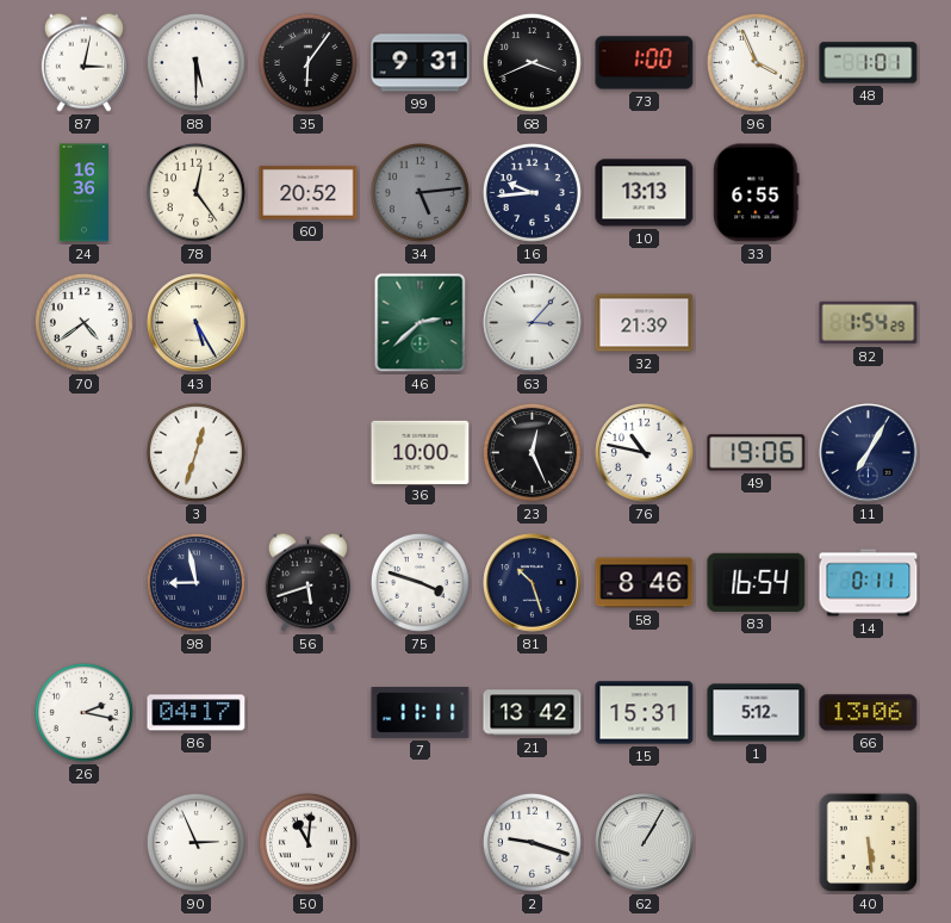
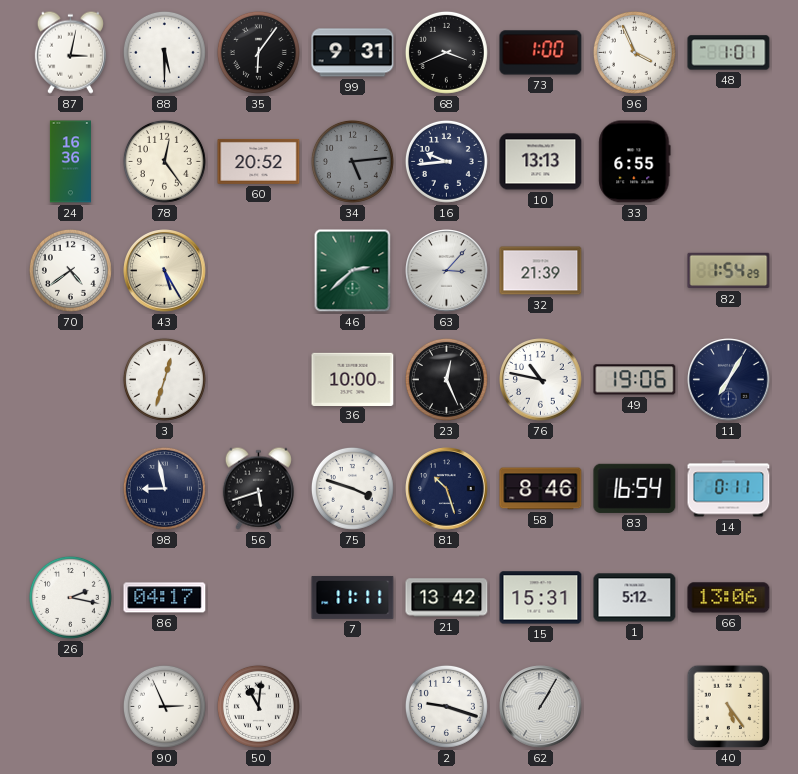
40: 5:29 -> 5:24
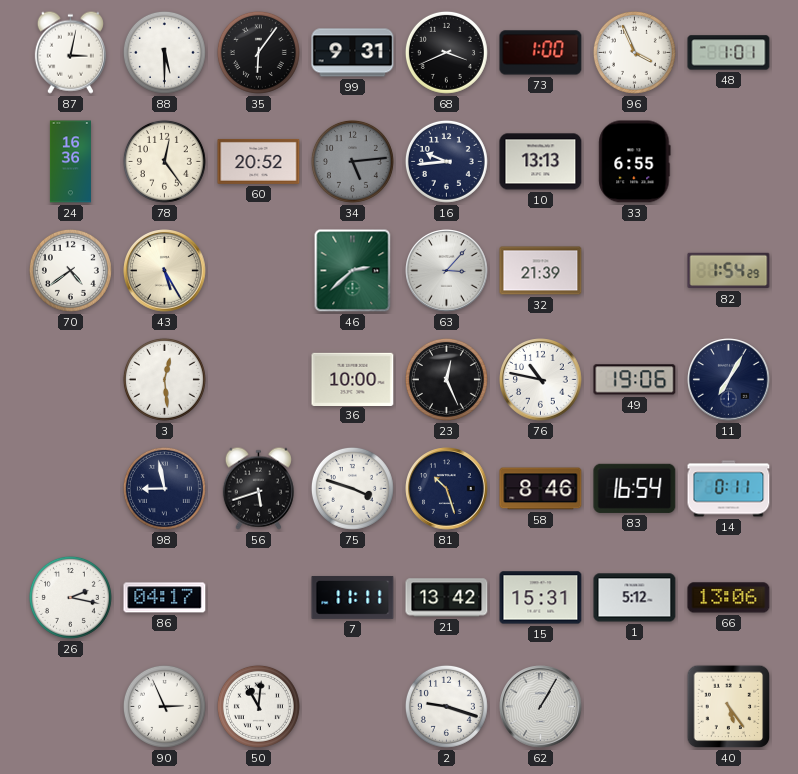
3: 12:33 -> 12:29
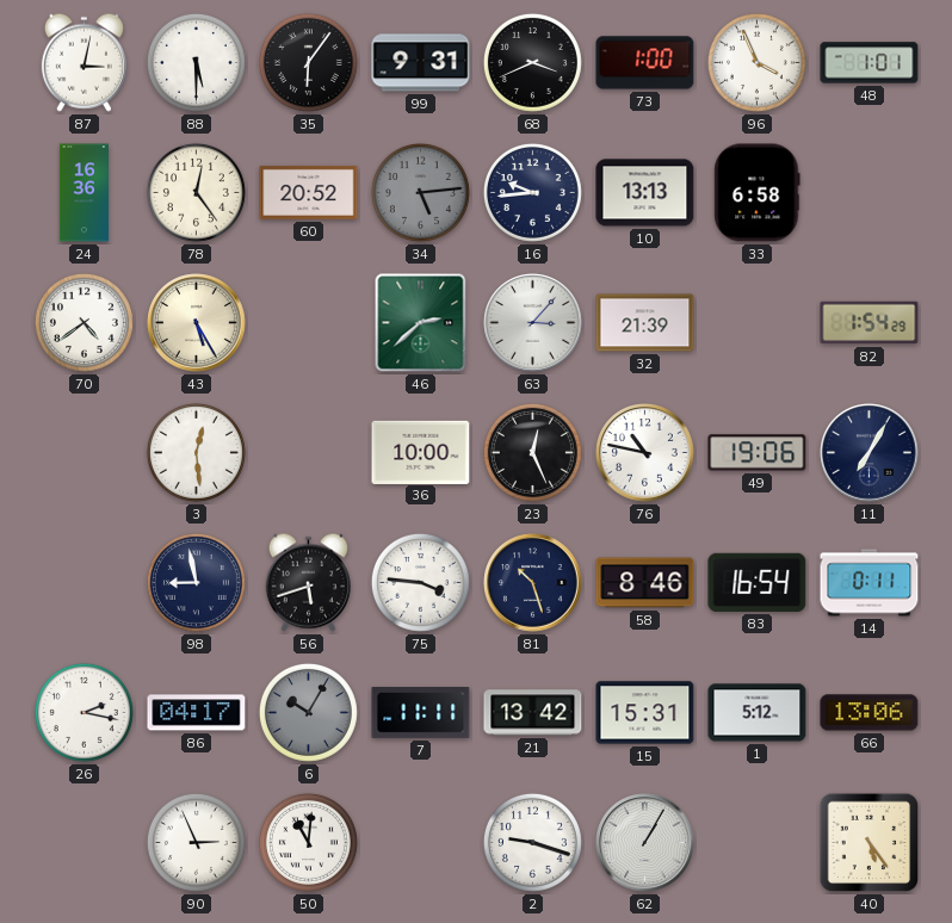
33: 6:55 -> 6:58
75: 3:48 -> 3:46
6: none -> 10:05
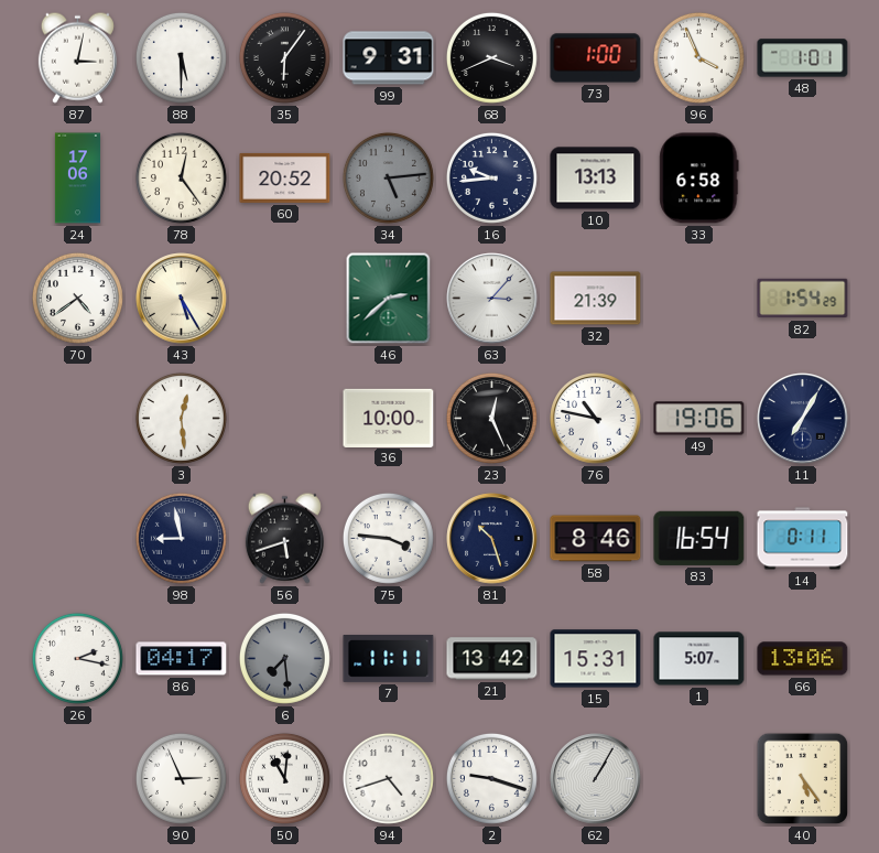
24: 16:36 -> 17:06
6: 10:05 -> 7:29
1: 5:12 -> 5:07
94: none -> 4:42
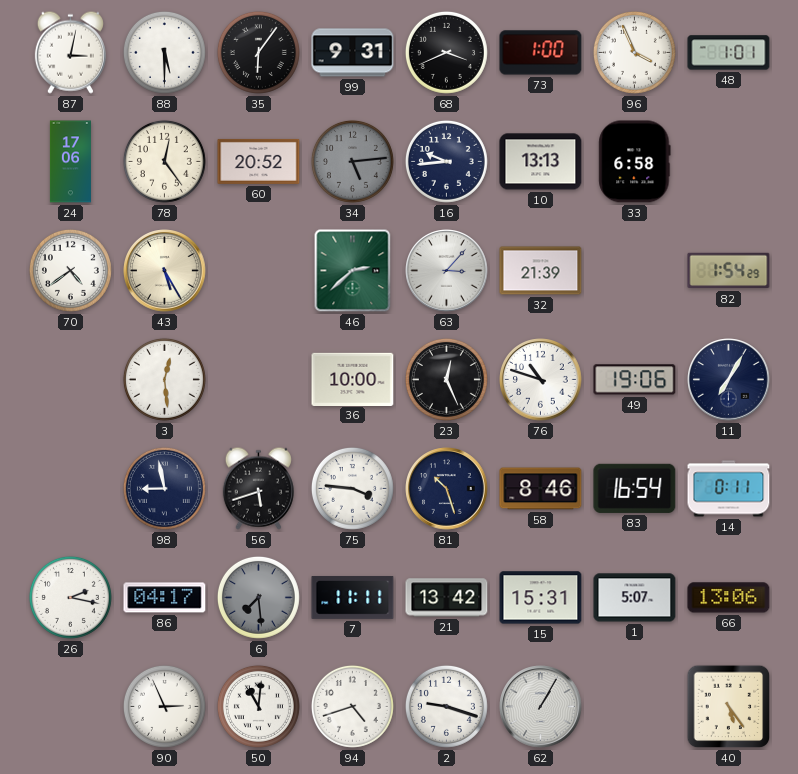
76: 10:47 -> 10:48
